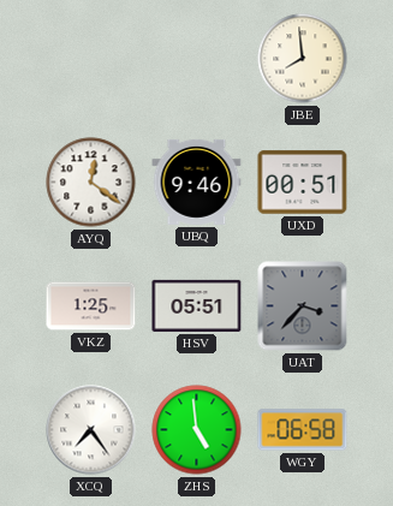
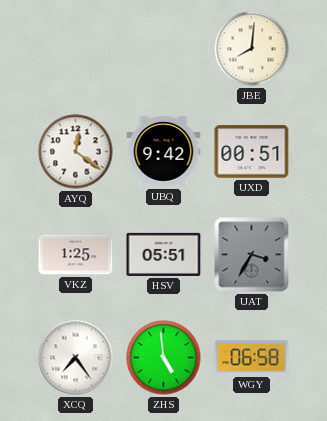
JBE: 7:59 -> 8:01
UBQ: 9:46 -> 9:42
UAT: 3:37 -> 3:35
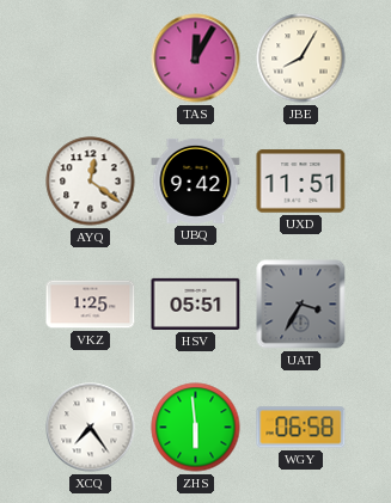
TAS: none -> 12:05
JBE: 8:01 -> 8:05
UXD: 00:51 -> 11:51
ZHS: 4:59 -> 5:59
